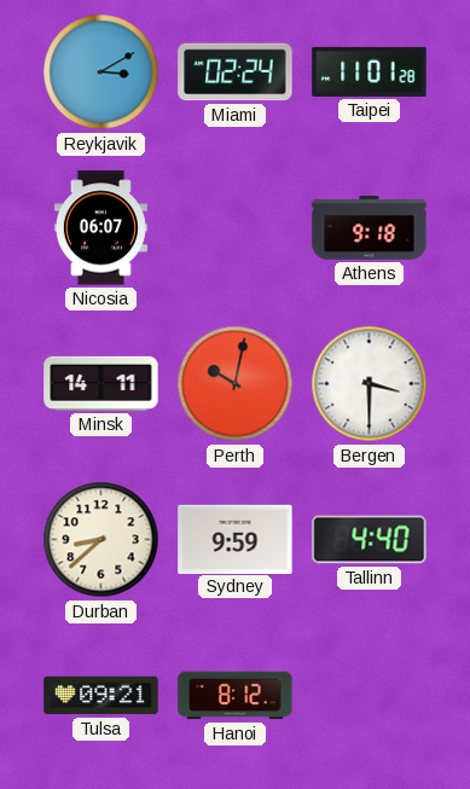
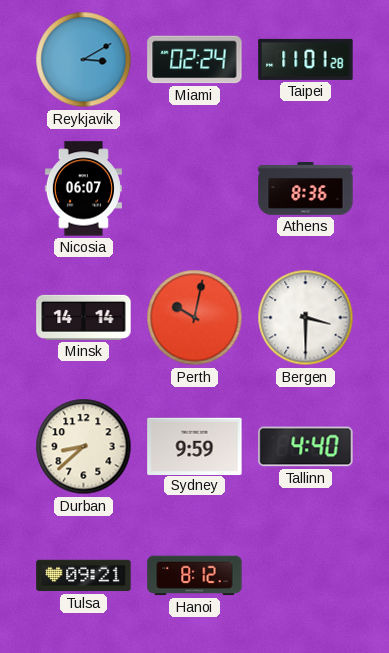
Athens: 9:18 -> 8:36
Minsk: 14:11 -> 14:14
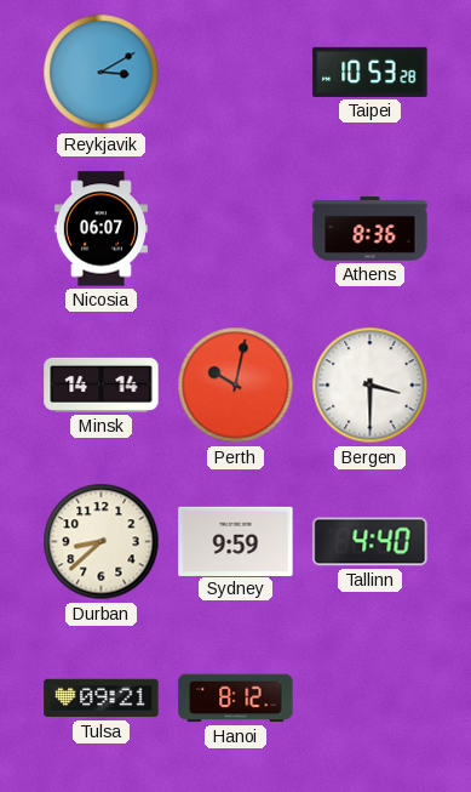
Miami: 02:24 -> none
Taipei: 11:01 -> 10:53
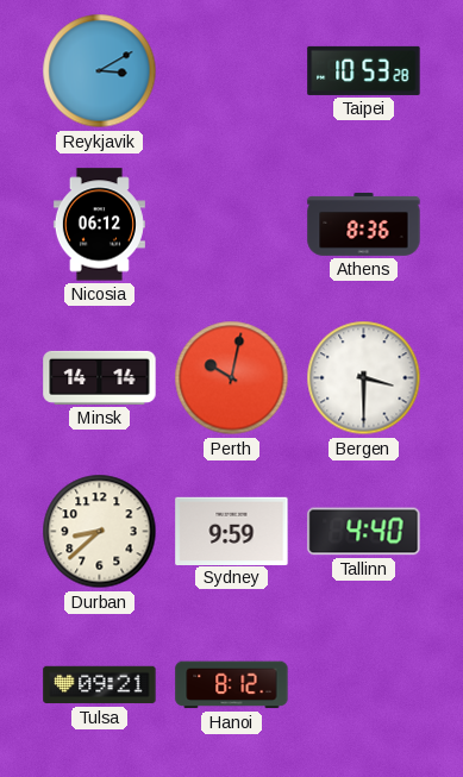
Nicosia: 06:07 -> 06:12
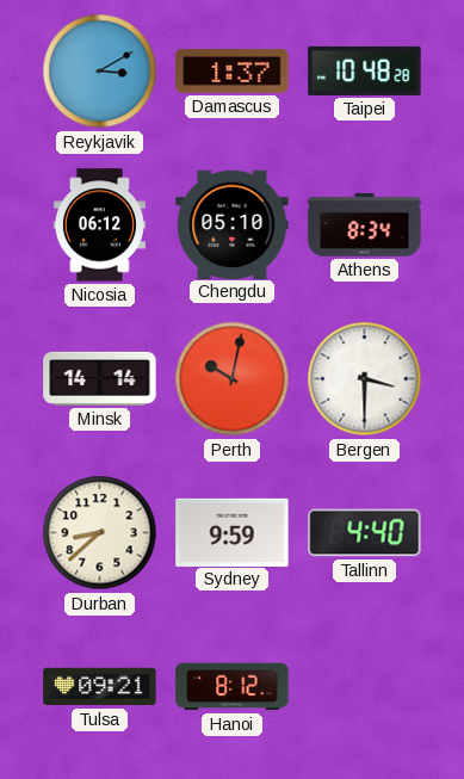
Damascus: none -> 1:37
Taipei: 10:53 -> 10:48
Chengdu: none -> 05:10
Athens: 8:36 -> 8:34
